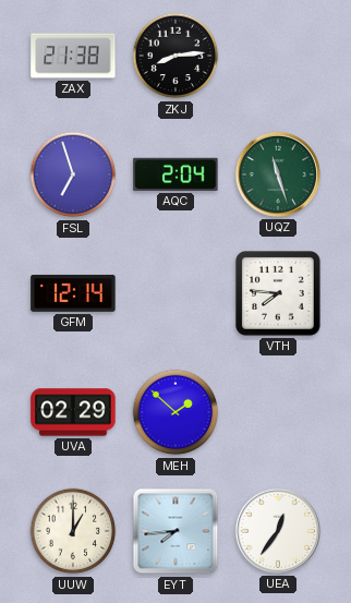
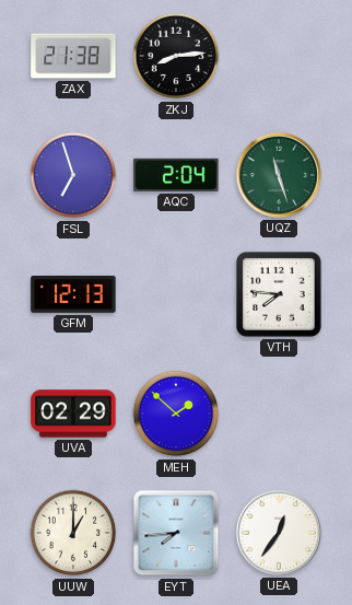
GFM: 12:14 -> 12:13
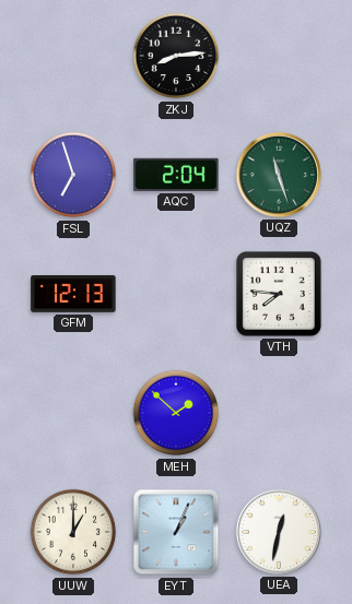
ZAX: 21:38 -> none
UVA: 02:29 -> none
EYT: 7:44 -> 1:04
UEA: 12:36 -> 12:32
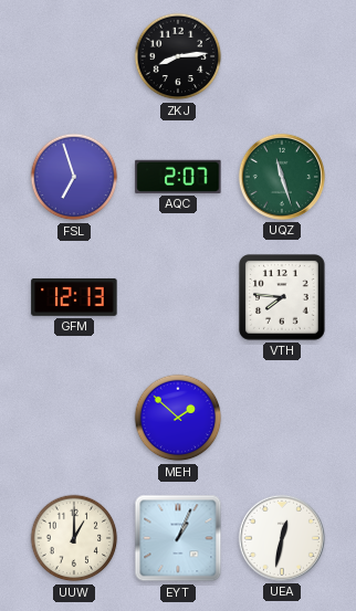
AQC: 2:04 -> 2:07
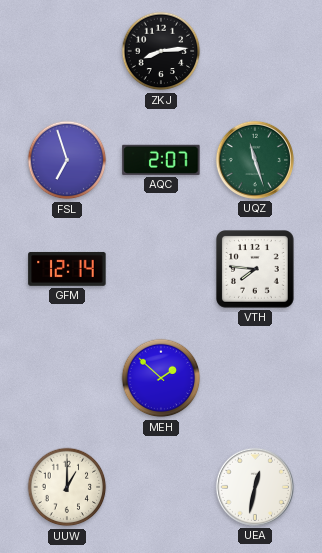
GFM: 12:13 -> 12:14
EYT: 1:04 -> none
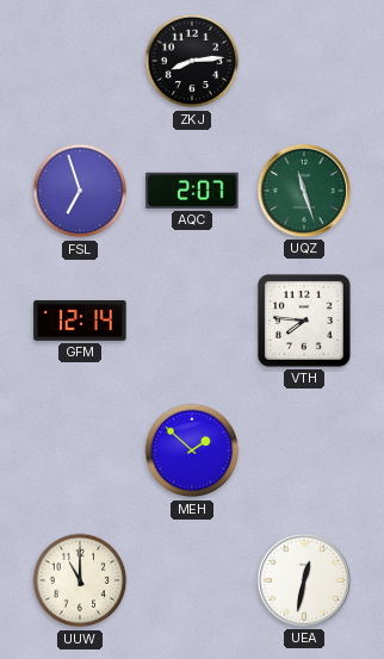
UUW: 1:00 -> 11:00
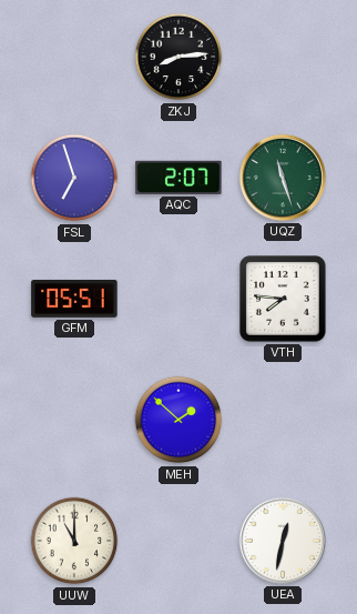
GFM: 12:14 -> 05:51
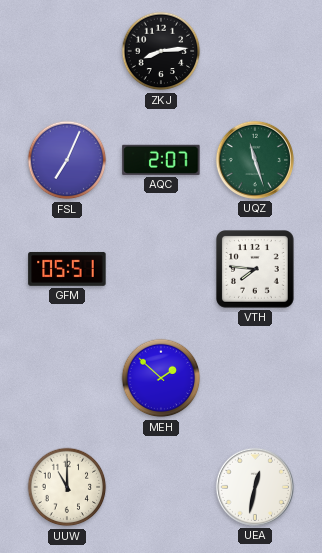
FSL: 6:57 -> 7:04
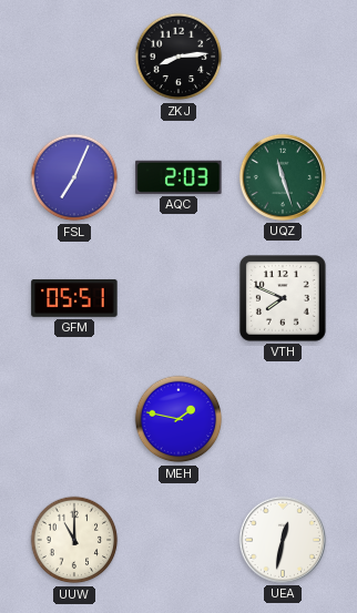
AQC: 2:07 -> 2:03
VTH: 7:46 -> 7:49
MEH: 1:52 -> 1:47
